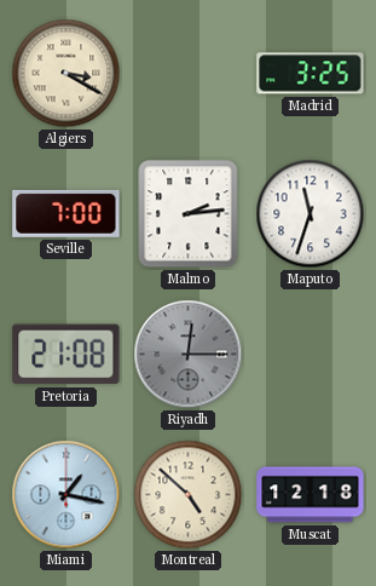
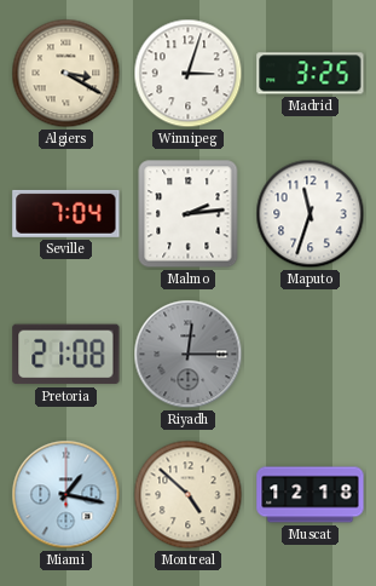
Winnipeg: none -> 3:03
Seville: 7:00 -> 7:04
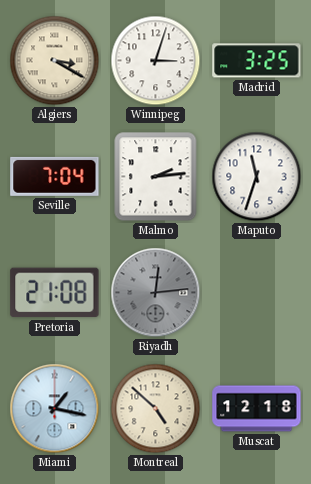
Riyadh: 12:15 -> 12:14
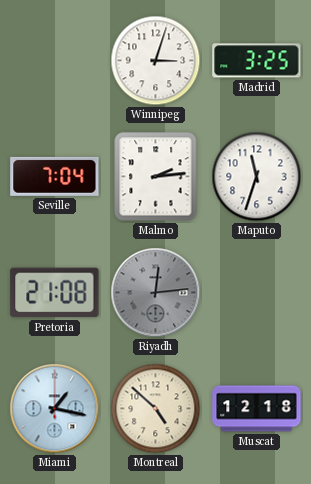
Algiers: 3:20 -> none
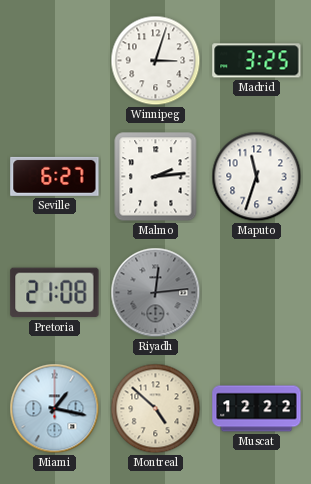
Seville: 7:04 -> 6:27
Muscat: 12:18 -> 12:22
